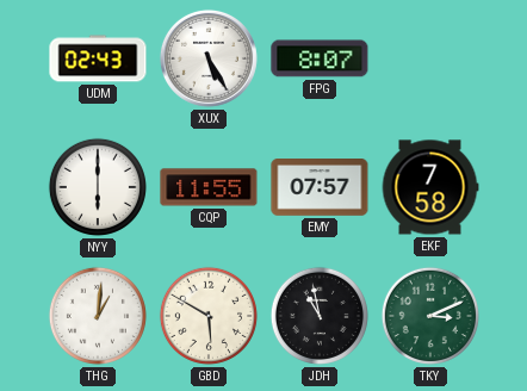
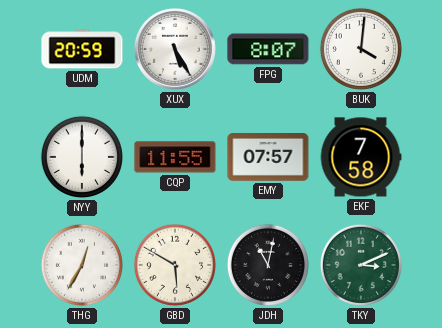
UDM: 02:43 -> 20:59
BUK: none -> 4:01
THG: 1:01 -> 12:35
JDH: 10:58 -> 11:02
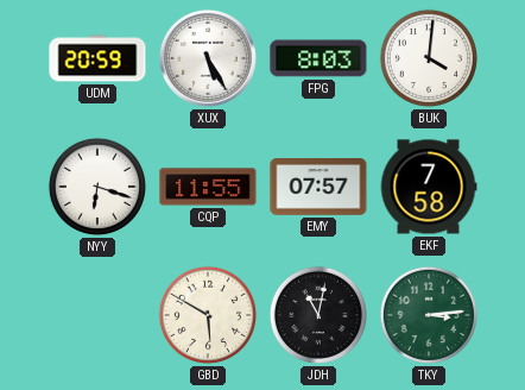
FPG: 8:07 -> 8:03
NYY: 6:00 -> 6:18
THG: 12:35 -> none
TKY: 3:11 -> 3:14
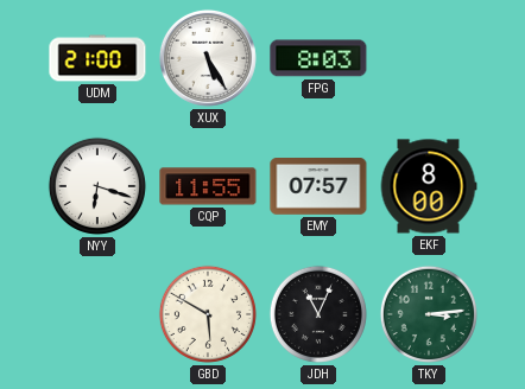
UDM: 20:59 -> 21:00
BUK: 4:01 -> none
EKF: 7:58 -> 8:00
JDH: 11:02 -> 11:04
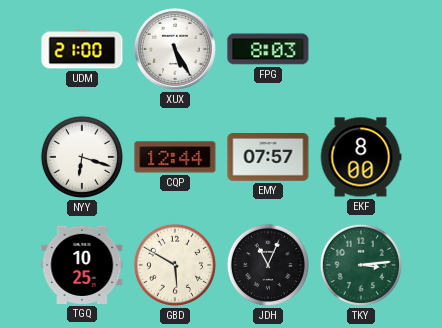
CQP: 11:55 -> 12:44
TGQ: none -> 10:25
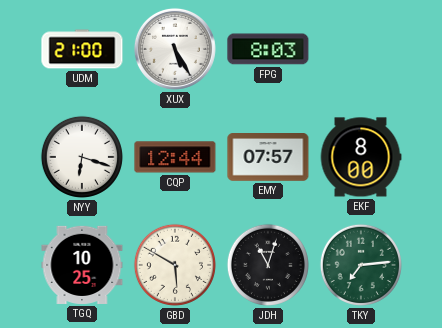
JDH: 11:04 -> 11:03
TKY: 3:14 -> 7:14
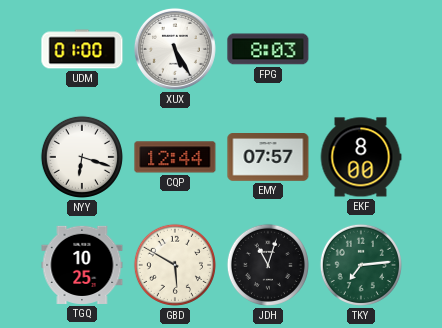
UDM: 21:00 -> 01:00
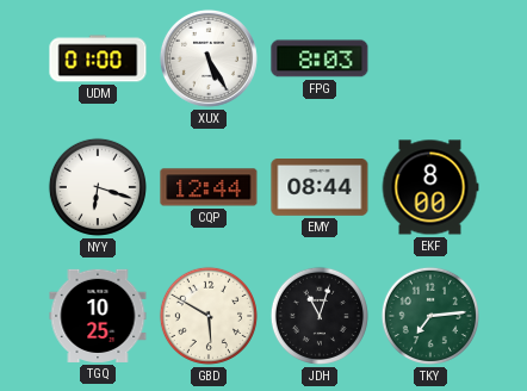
EMY: 07:57 -> 08:44
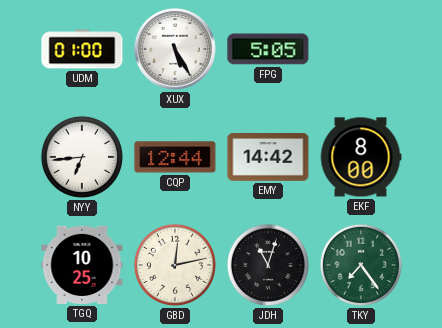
FPG: 8:03 -> 5:05
NYY: 6:18 -> 6:44
EMY: 08:44 -> 14:42
GBD: 5:50 -> 12:13
TKY: 7:14 -> 7:24
